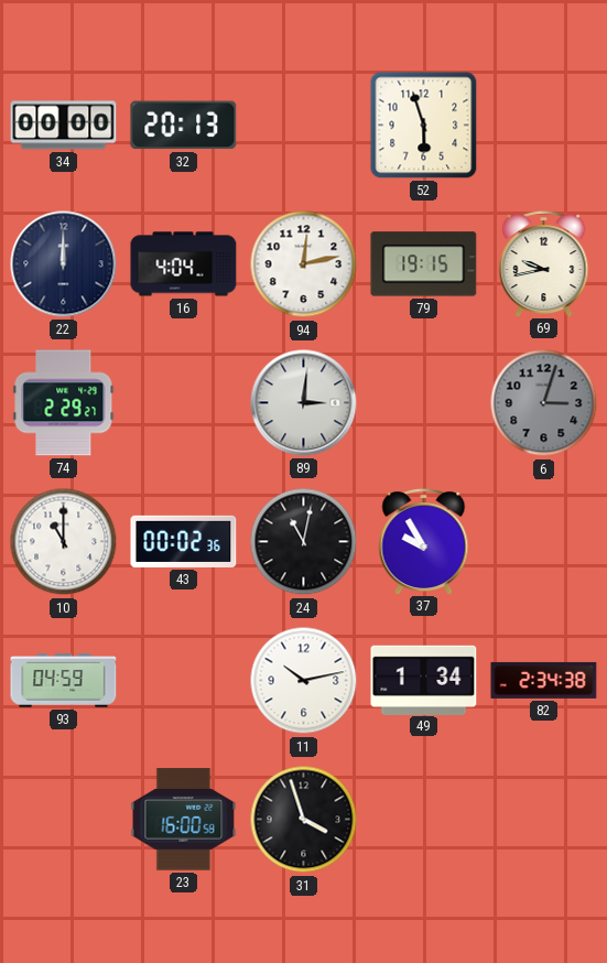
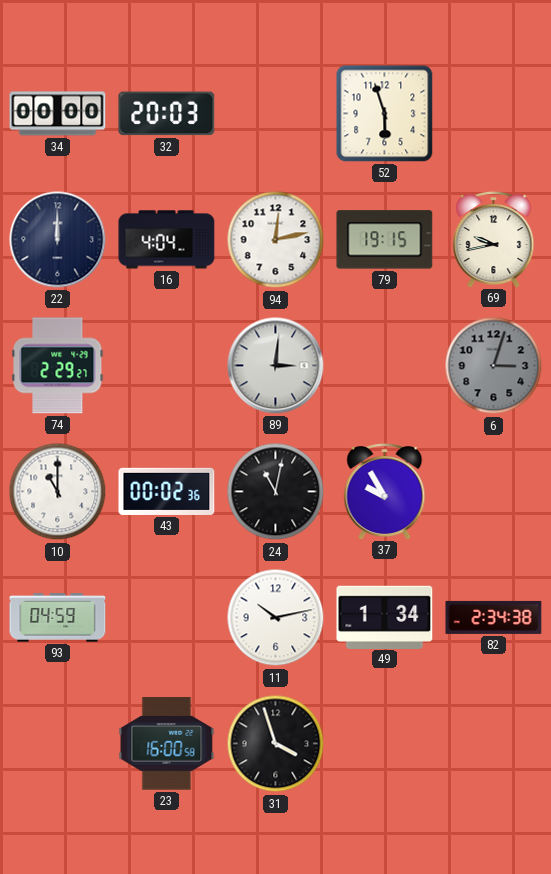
32: 20:13 -> 20:03
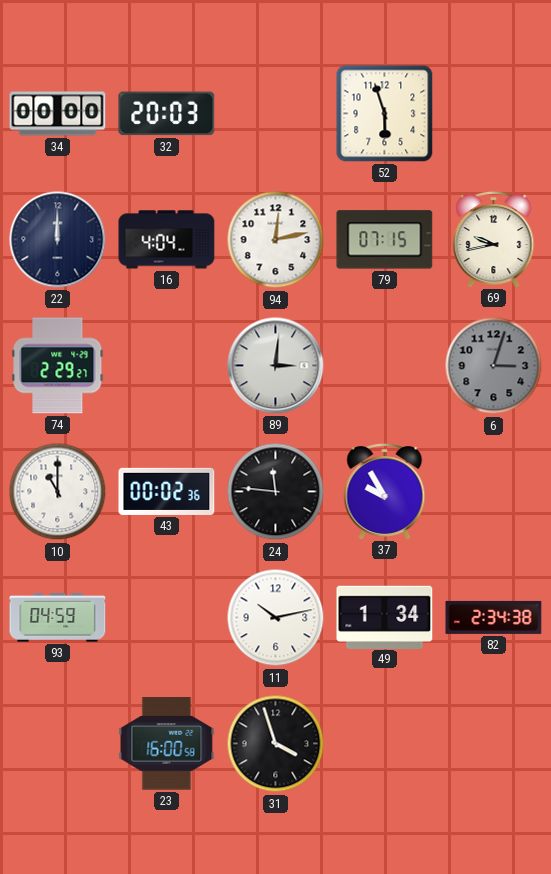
79: 19:15 -> 07:15
24: 11:02 -> 11:46
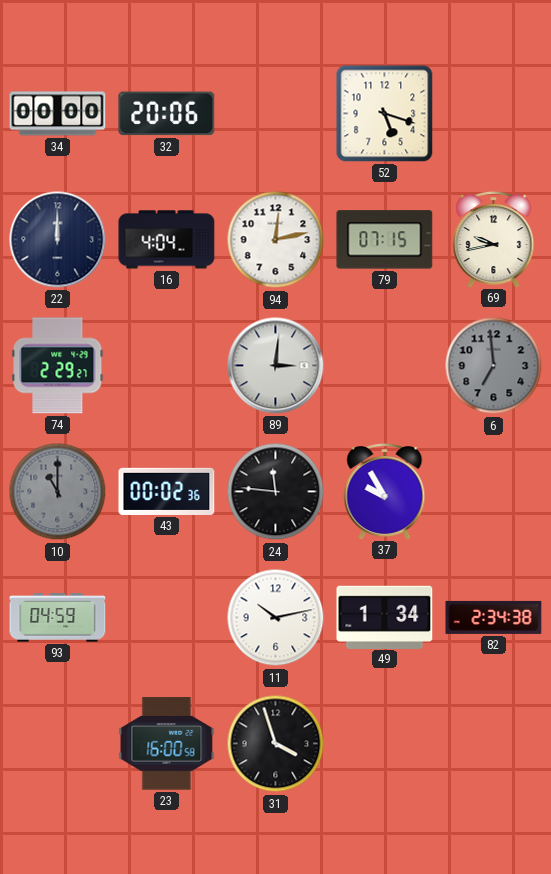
32: 20:03 -> 20:06
52: 5:57 -> 5:18
6: 3:03 -> 6:59
10 dial: white -> grey
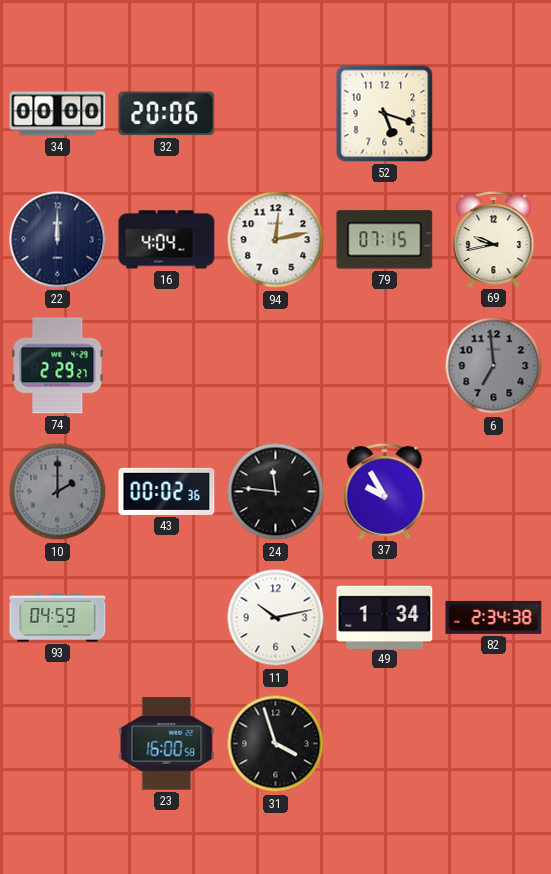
89: 3:01 -> none
10: 11:00 -> 2:00
